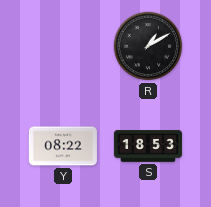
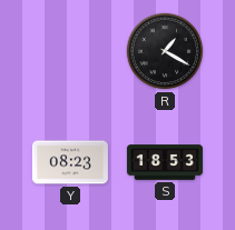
R: 1:10 -> 1:20
Y: 08:22 -> 08:23
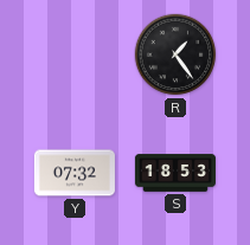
R: 1:20 -> 1:24
Y: 08:23 -> 07:32
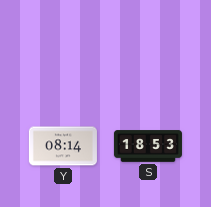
R: 1:24 -> none
Y: 07:32 -> 08:14
